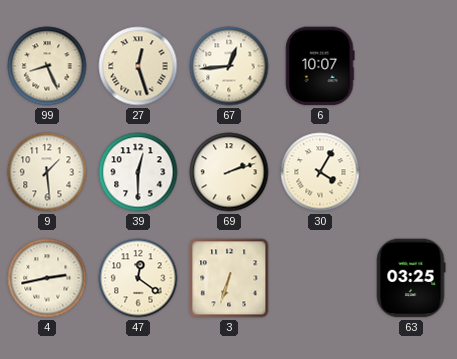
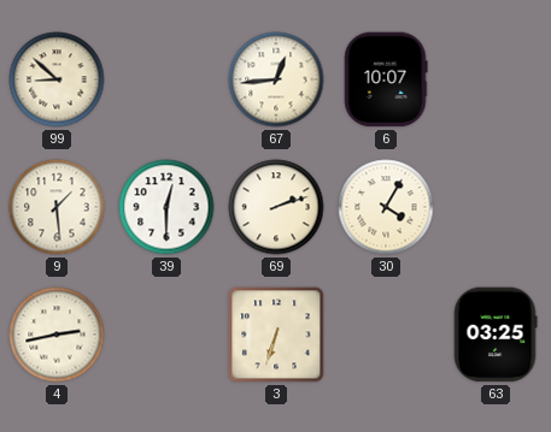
99: 8:26 -> 8:52
27: 12:27 -> none
47: 12:21 -> none
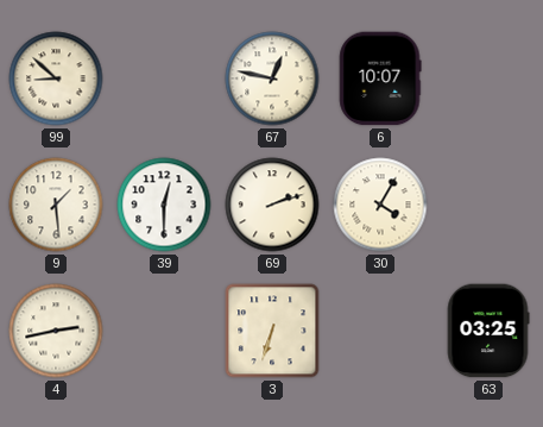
67: 12:44 -> 12:47
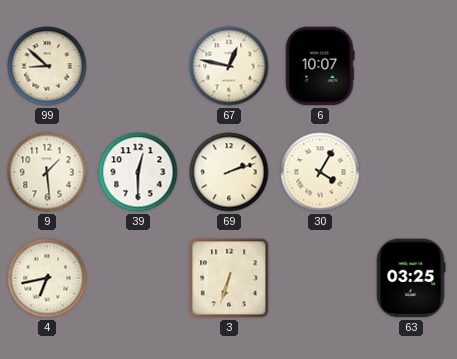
4: 2:43 -> 6:43
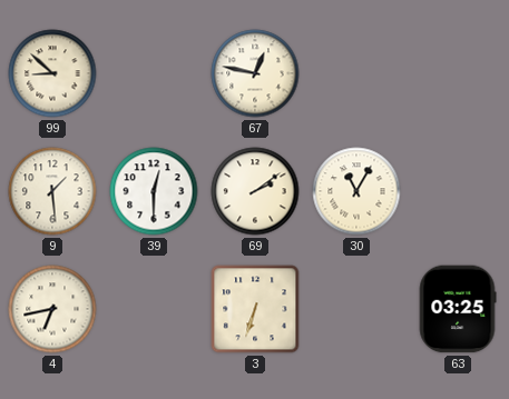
6: 10:07 -> none
69: 2:12 -> 2:09
30: 4:05 -> 11:05
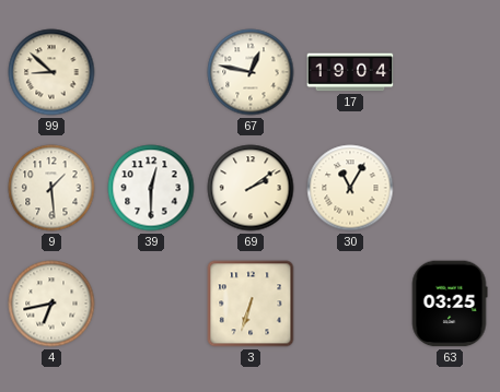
17: none -> 19:04
